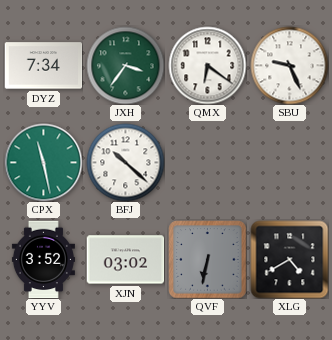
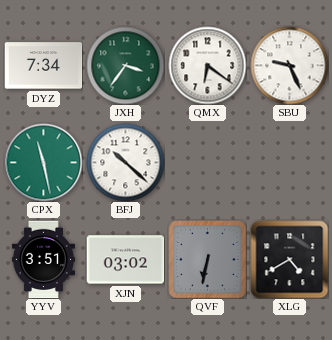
YYV: 3:52 -> 3:51
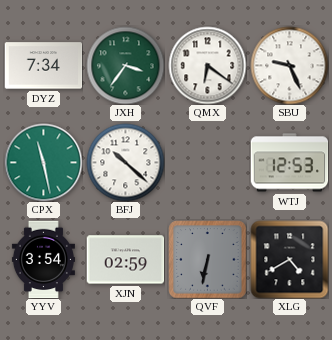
WTJ: none -> 12:53
YYV: 3:51 -> 3:54
XJN: 03:02 -> 02:59
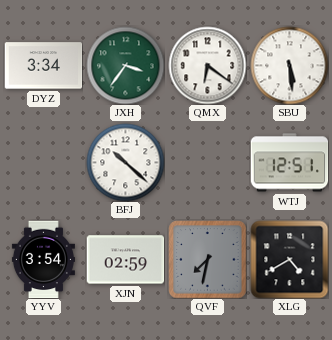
DYZ: 7:34 -> 3:34
SBU: 9:26 -> 5:29
CPX: 11:28 -> none
WTJ: 12:53 -> 12:51
QVF: 6:32 -> 7:32
